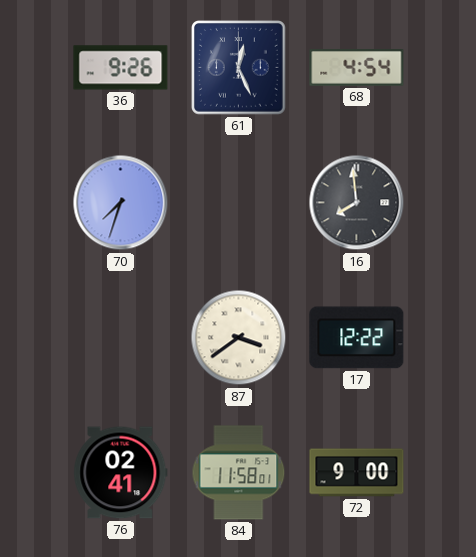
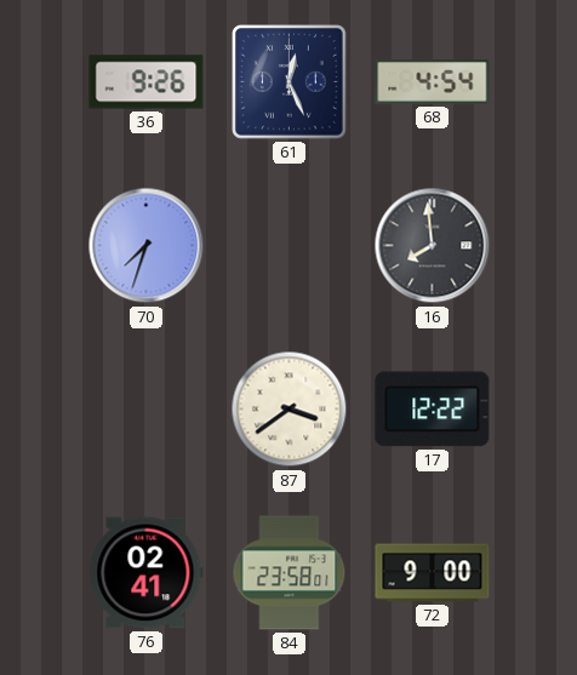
84: 11:58 -> 23:58
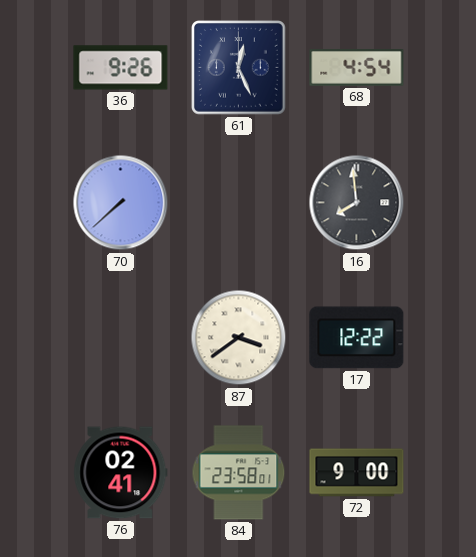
70: 7:33 -> 7:38
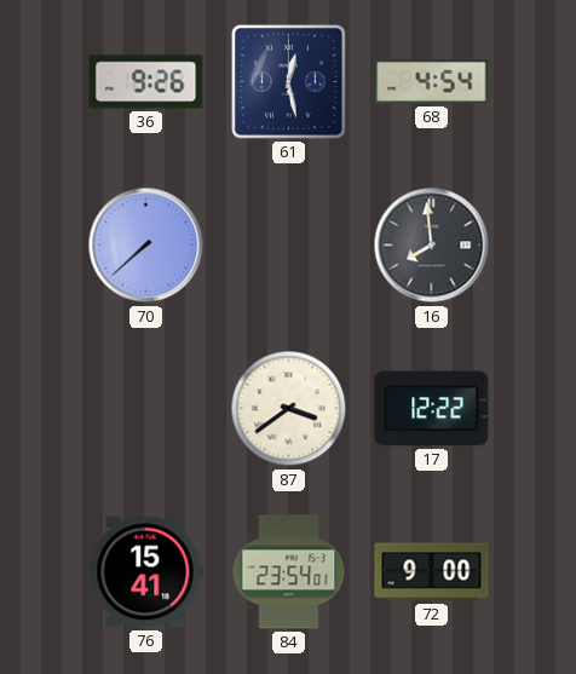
61: 12:26 -> 12:28
76: 02:41 -> 15:41
84: 23:58 -> 23:54
